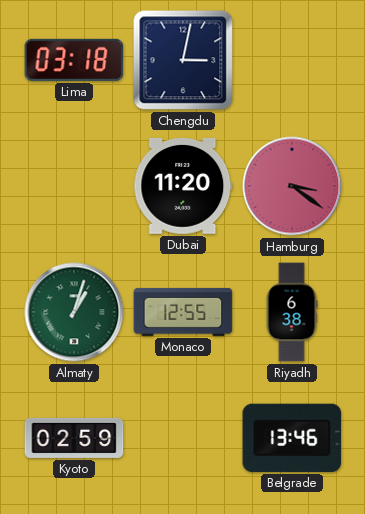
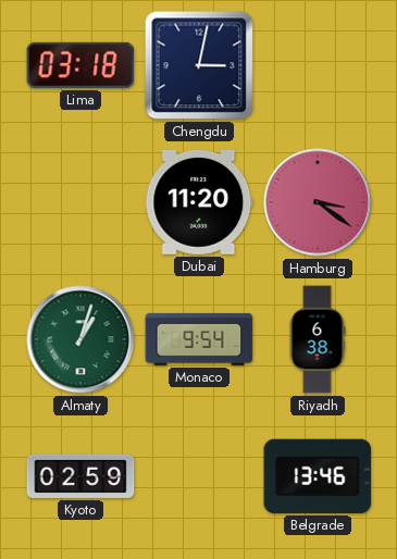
Monaco: 12:55 -> 9:54
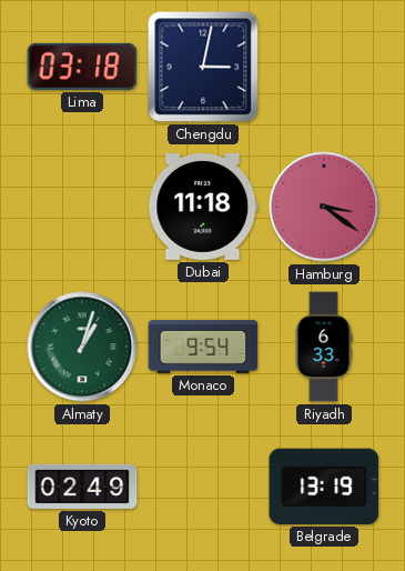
Dubai: 11:20 -> 11:18
Riyadh: 6:38 -> 6:33
Kyoto: 02:59 -> 02:49
Belgrade: 13:46 -> 13:19
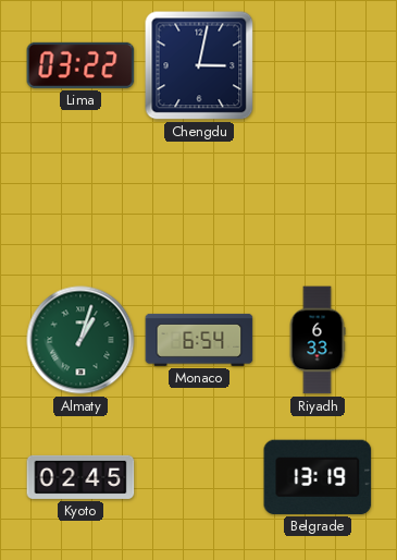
Lima: 03:18 -> 03:22
Dubai: 11:18 -> none
Hamburg: 3:21 -> none
Monaco: 9:54 -> 6:54
Kyoto: 02:49 -> 02:45
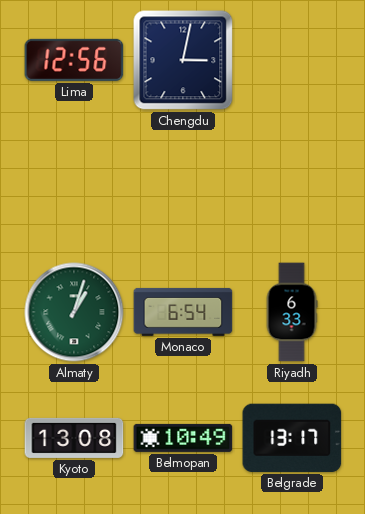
Lima: 03:22 -> 12:56
Kyoto: 02:45 -> 13:08
Belmopan: none -> 10:49
Belgrade: 13:19 -> 13:17
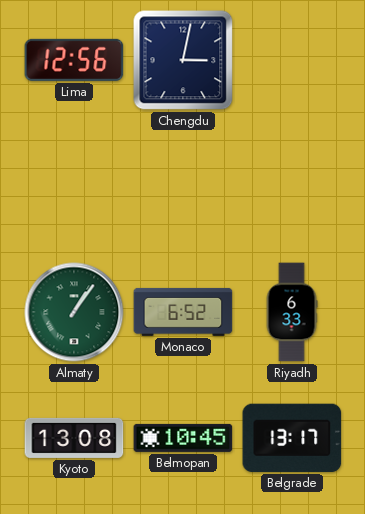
Almaty: 1:03 -> 1:06
Monaco: 6:54 -> 6:52
Belmopan: 10:49 -> 10:45
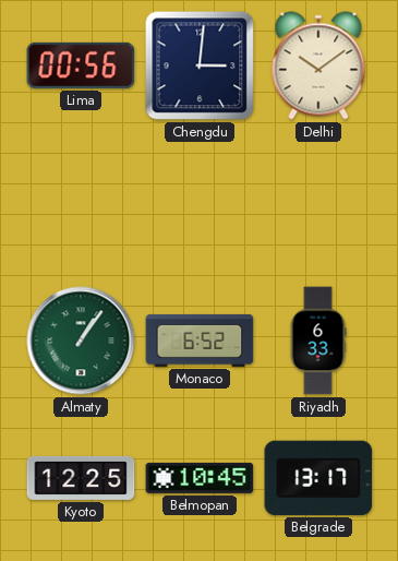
Lima: 12:56 -> 00:56
Chengdu: 3:02 -> 3:01
Delhi: none -> 10:09
Kyoto: 13:08 -> 12:25
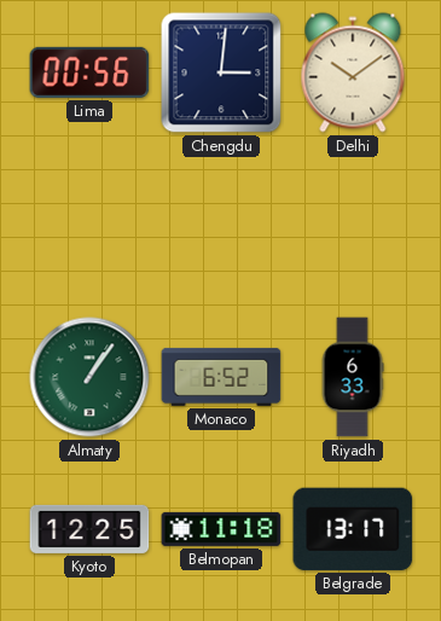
Belmopan: 10:45 -> 11:18
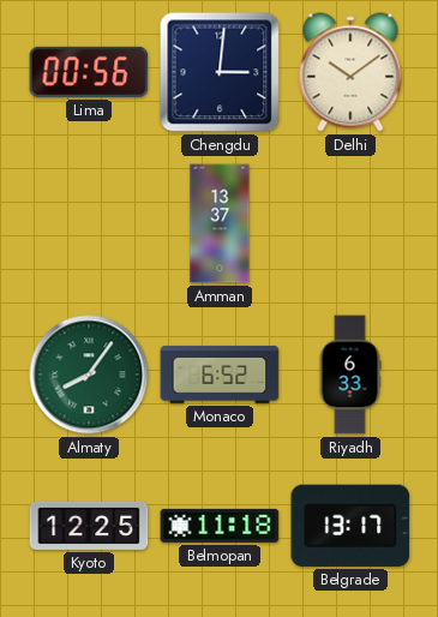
Amman: none -> 13:37
Almaty: 1:06 -> 8:06
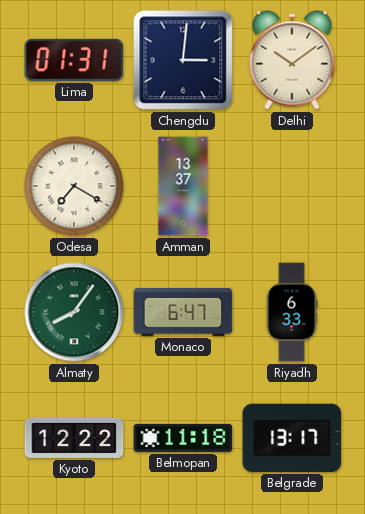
Lima: 00:56 -> 01:31
Odesa: none -> 7:20
Monaco: 6:52 -> 6:47
Kyoto: 12:25 -> 12:22
